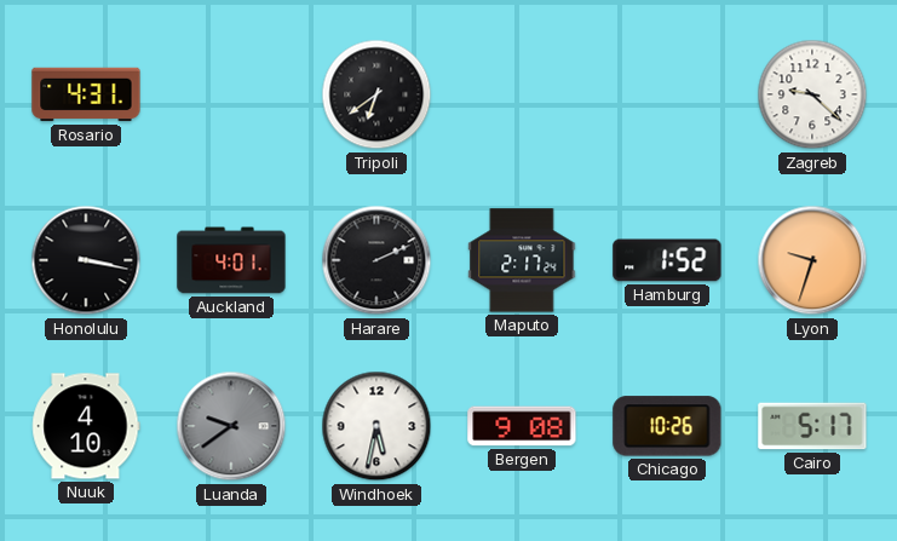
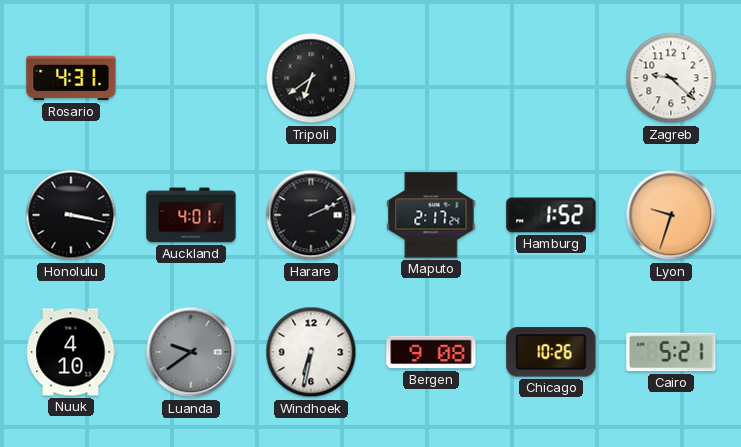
Windhoek: 5:32 -> 6:32
Cairo: 5:17 -> 5:21
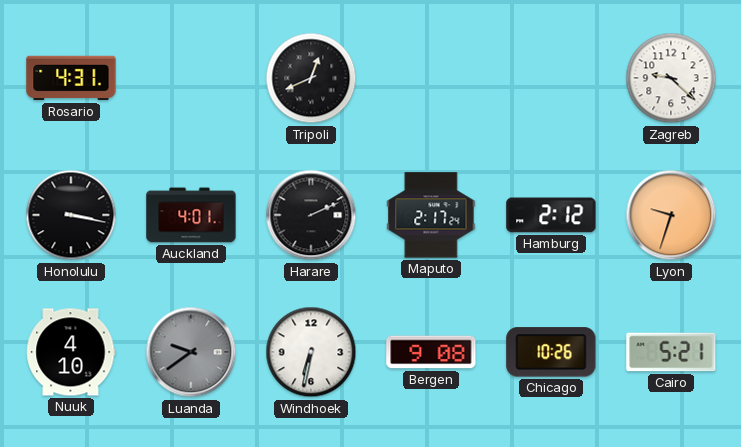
Tripoli: 6:39 -> 12:41
Hamburg: 1:52 -> 2:12
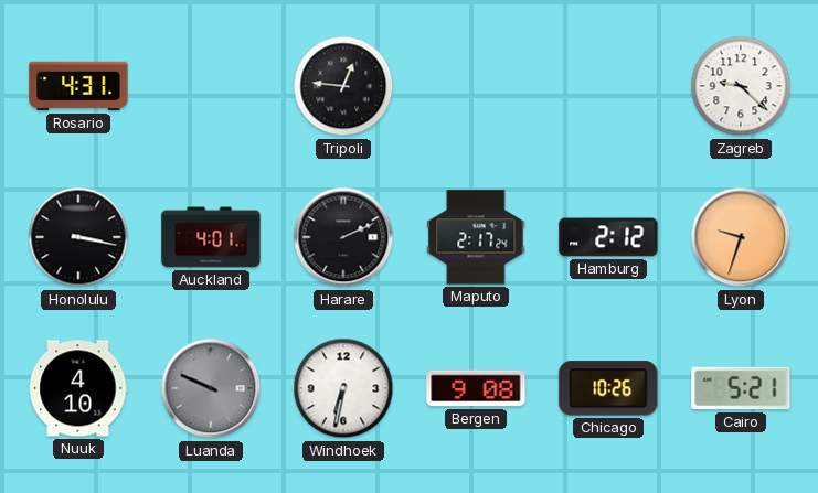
Tripoli: 12:41 -> 12:46
Luanda: 9:39 -> 9:49
